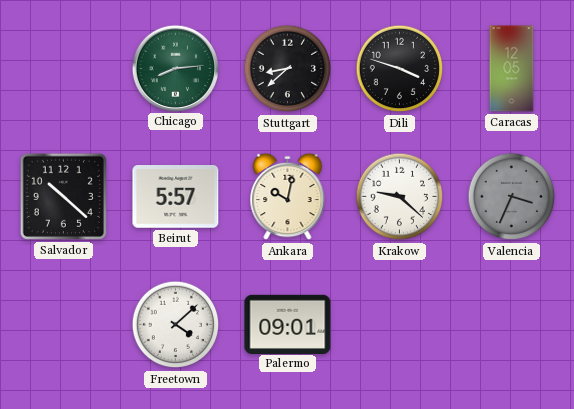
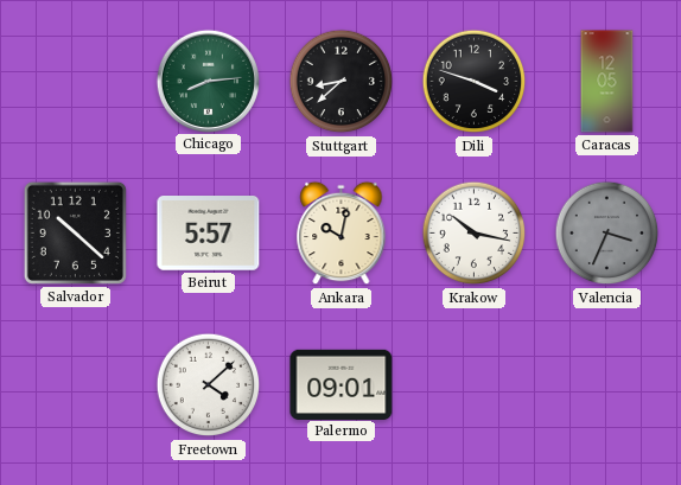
Krakow: 9:22 -> 10:17
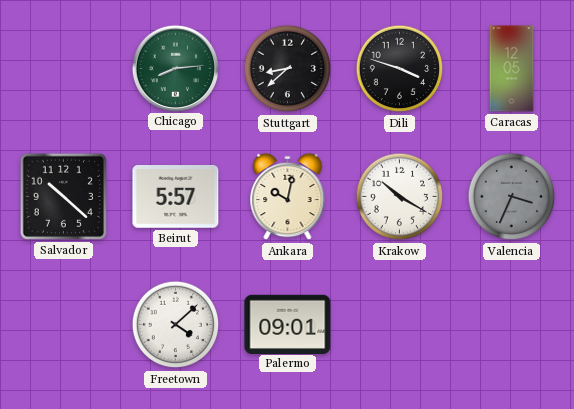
Krakow: 10:17 -> 10:20
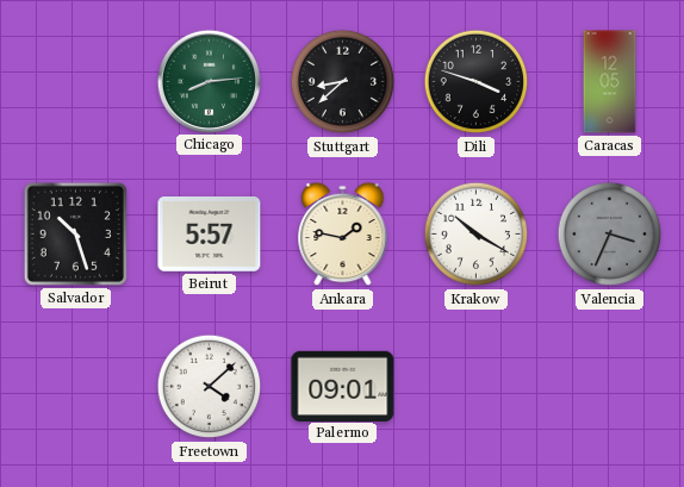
Salvador: 10:22 -> 10:27
Ankara: 10:02 -> 1:47
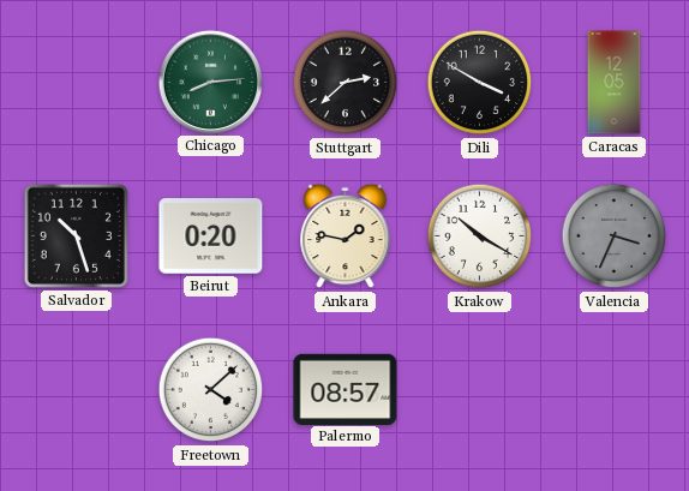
Stuttgart: 8:38 -> 2:38
Dili: 3:48 -> 3:50
Beirut: 5:57 -> 0:20
Palermo: 09:01 -> 08:57
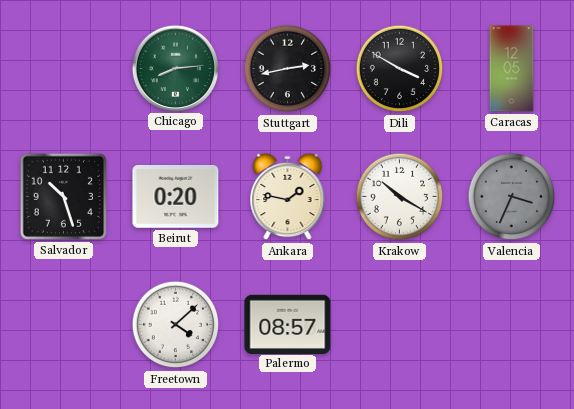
Stuttgart: 2:38 -> 2:43
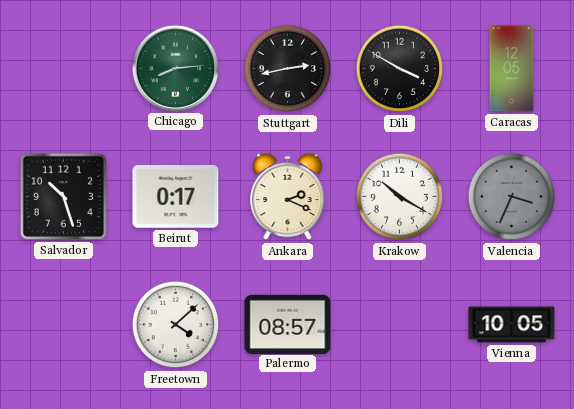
Beirut: 0:20 -> 0:17
Ankara: 1:47 -> 2:19
Vienna: none -> 10:05
